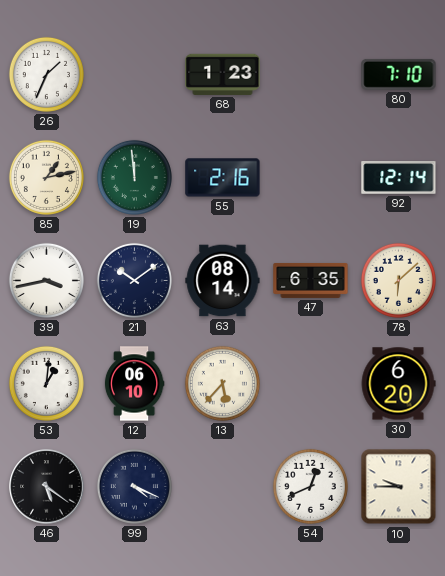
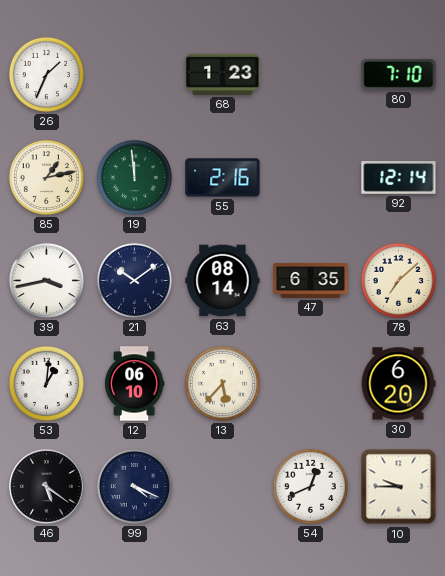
78: 6:08 -> 7:08
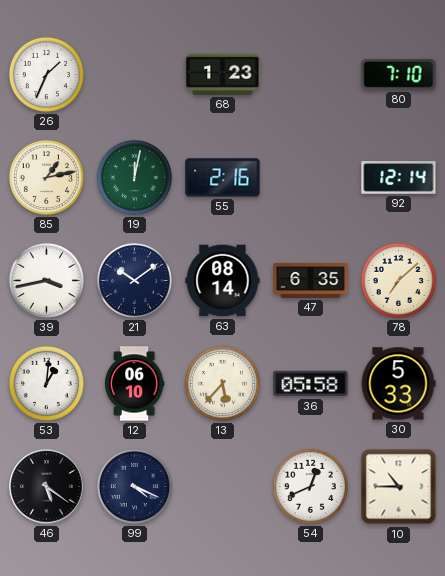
19: 11:59 -> 12:02
36: none -> 05:58
30: 6:20 -> 5:33
10: 9:45 -> 10:45
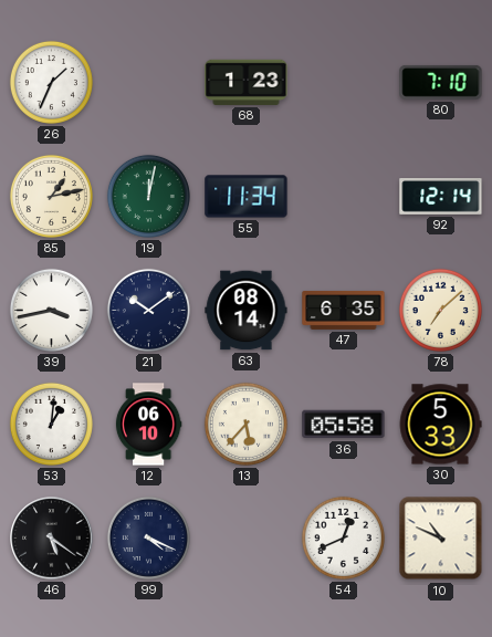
55: 2:16 -> 11:34
10: 10:45 -> 10:49
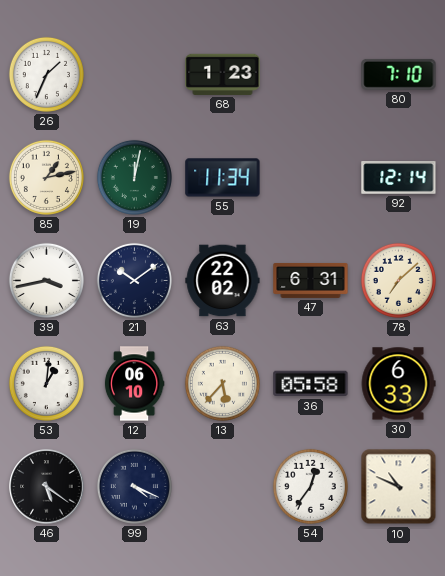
63: 08:14 -> 22:02
47: 6:35 -> 6:31
30: 5:33 -> 6:33
54: 12:41 -> 12:36
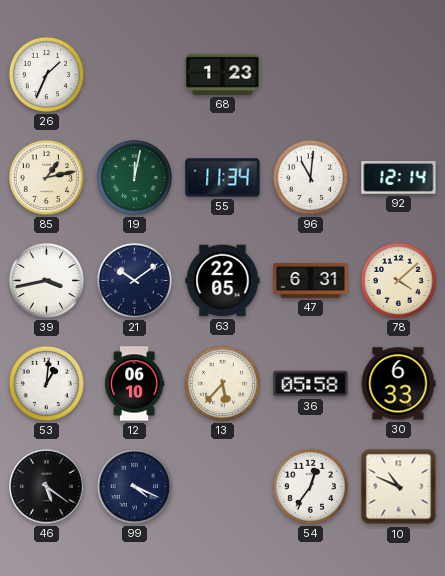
80: 7:10 -> none
96: none -> 11:01
63: 22:02 -> 22:05
78: 7:08 -> 4:08
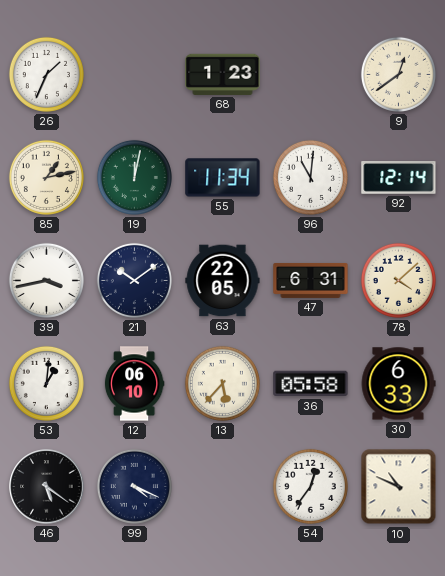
9: none -> 12:39
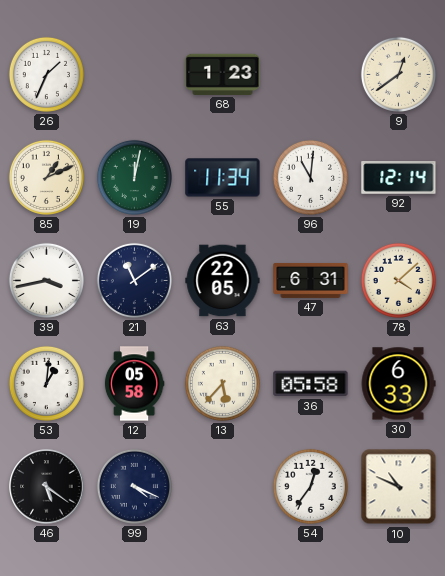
85: 1:13 -> 1:11
21: 10:09 -> 11:09
12: 06:10 -> 05:58
